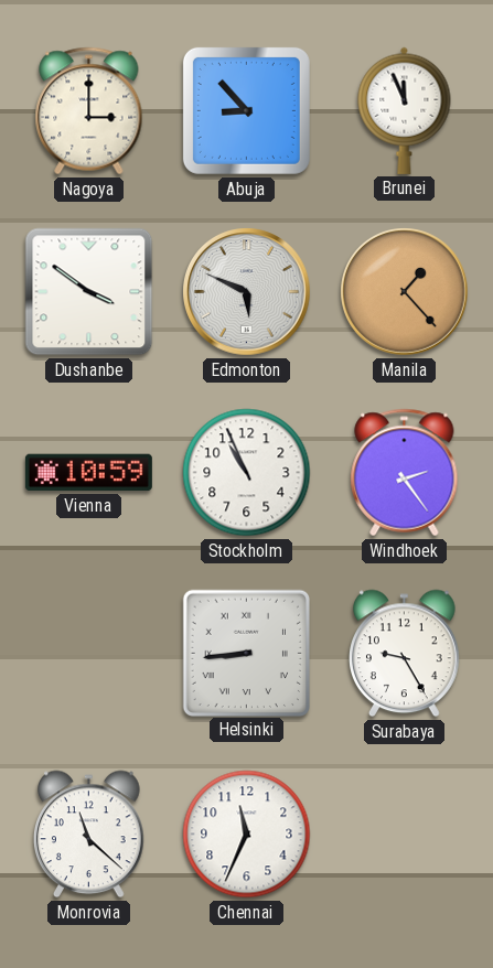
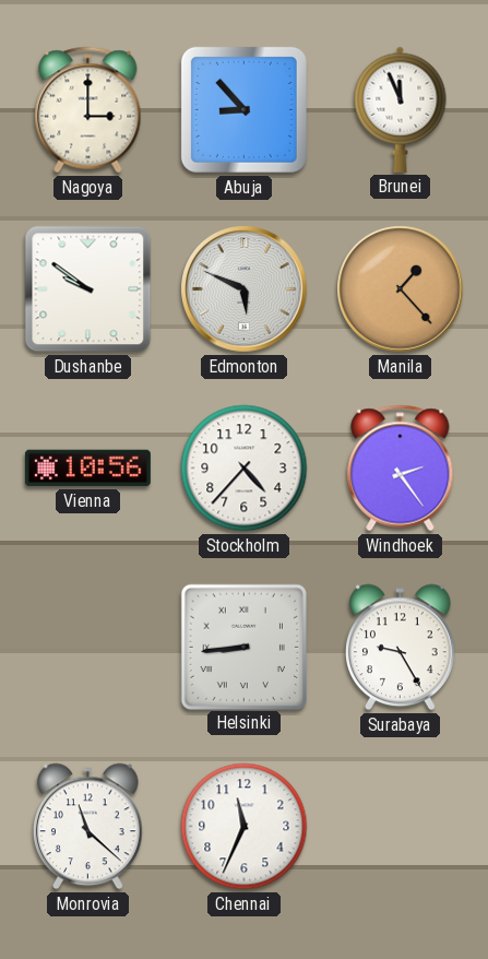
Dushanbe: 3:51 -> 9:51
Vienna: 10:59 -> 10:56
Stockholm: 10:56 -> 4:37
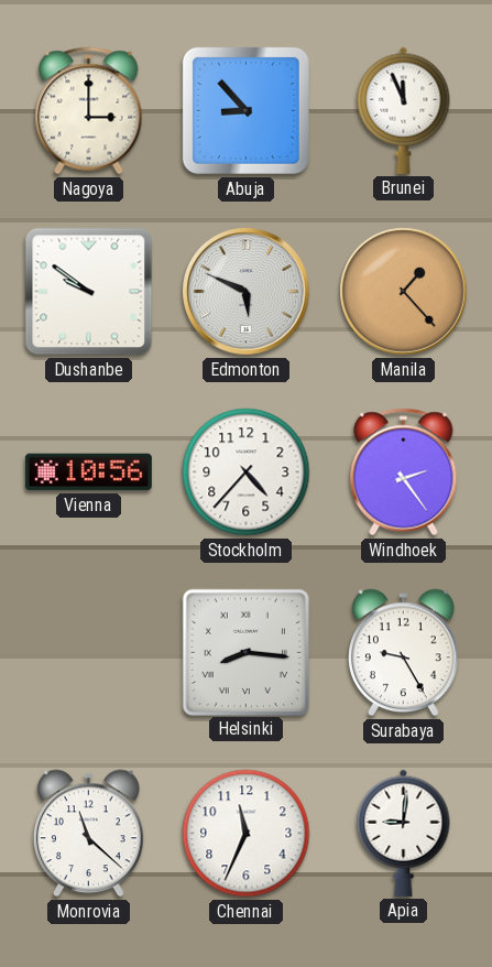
Helsinki: 8:44 -> 8:16
Apia: none -> 9:01
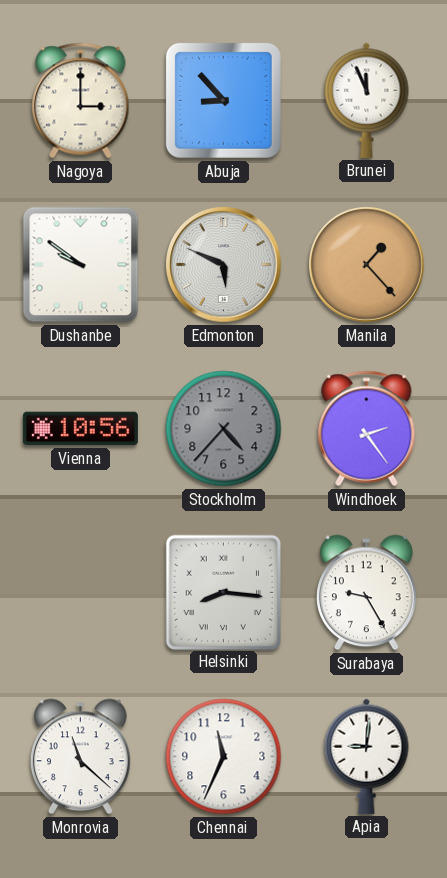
Stockholm dial: white -> grey
